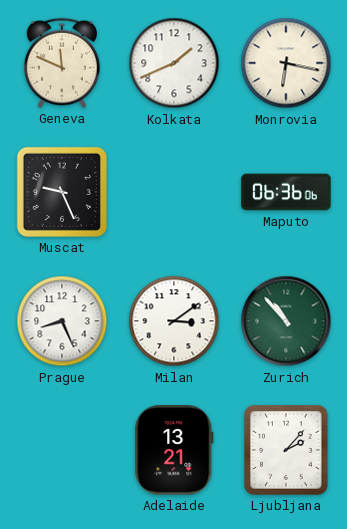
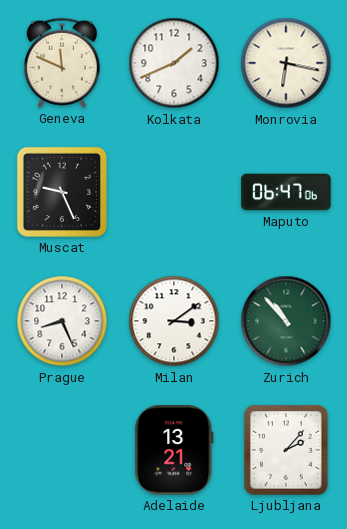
Maputo: 06:36 -> 06:47
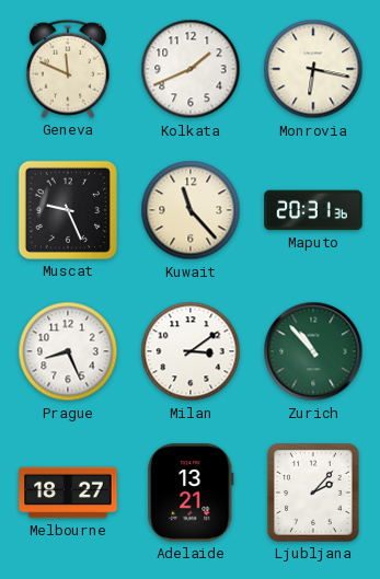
Kuwait: none -> 11:23
Maputo: 06:47 -> 20:31
Melbourne: none -> 18:27
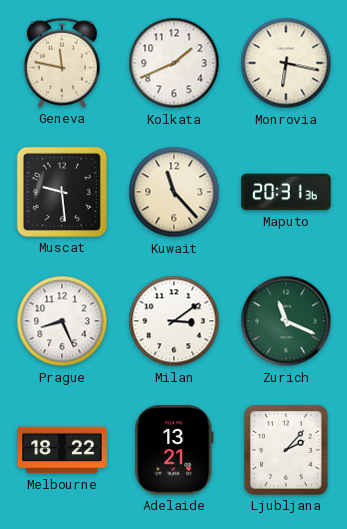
Geneva: 11:49 -> 11:47
Muscat: 9:26 -> 9:29
Zurich: 10:53 -> 11:19
Melbourne: 18:27 -> 18:22
